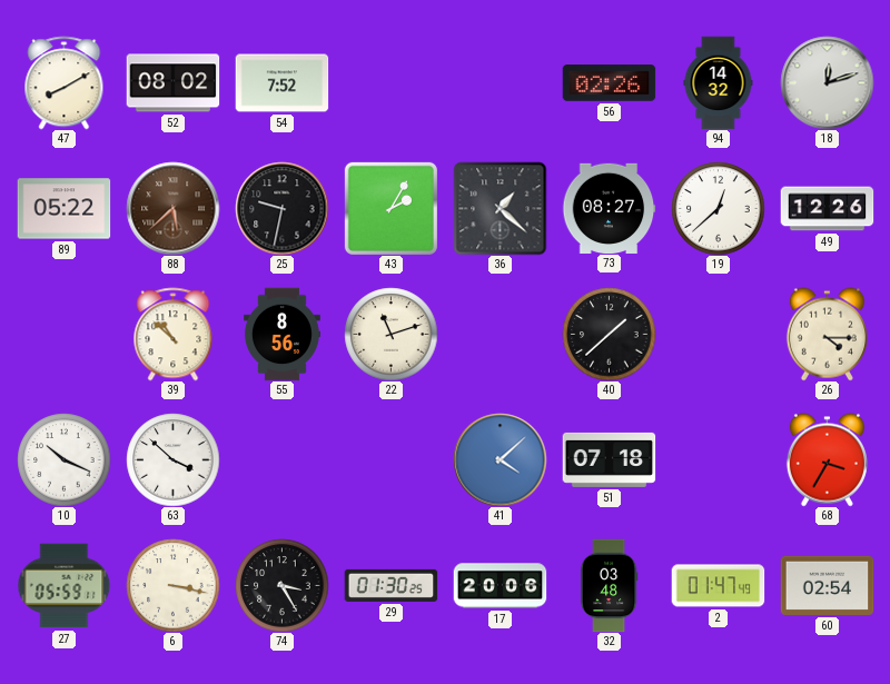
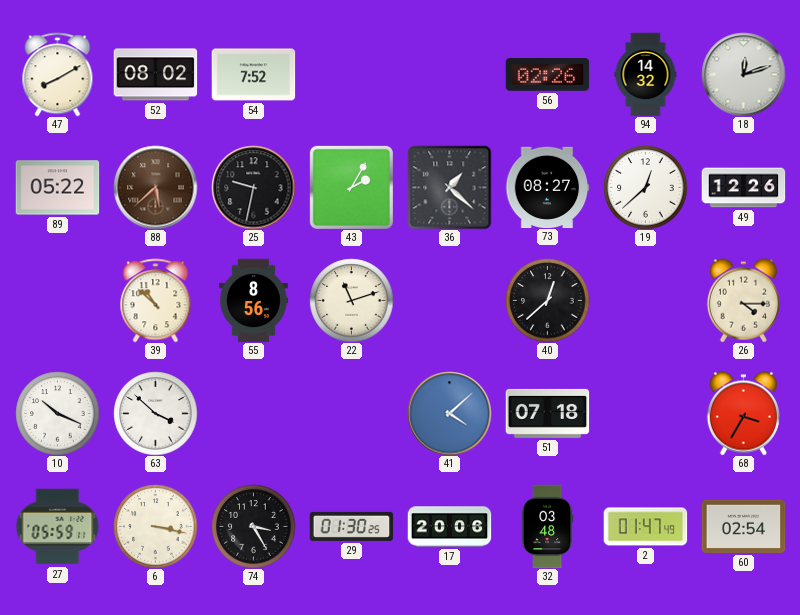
40: 1:38 -> 12:38
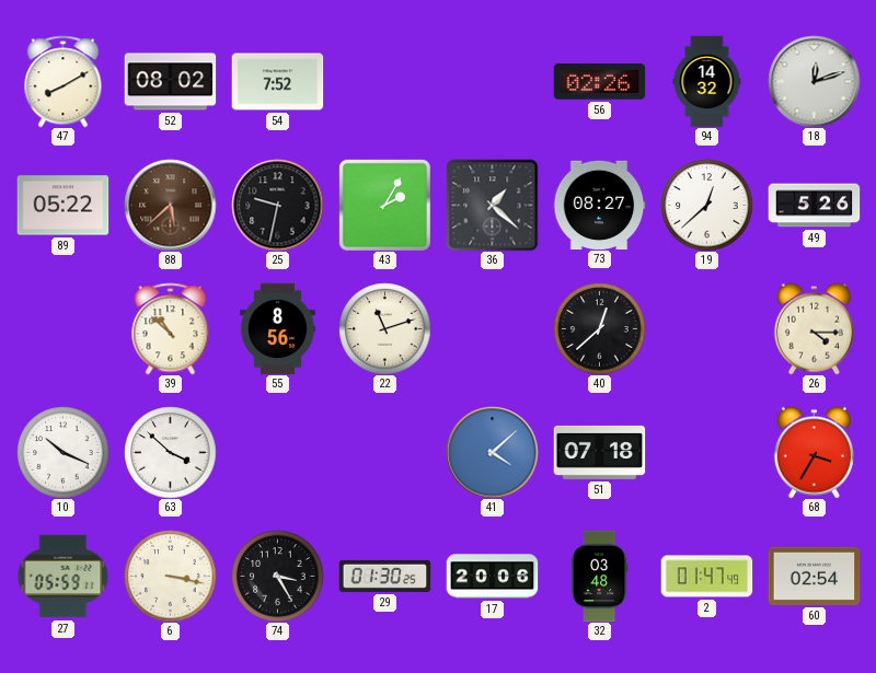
49: 12:26 -> 5:26
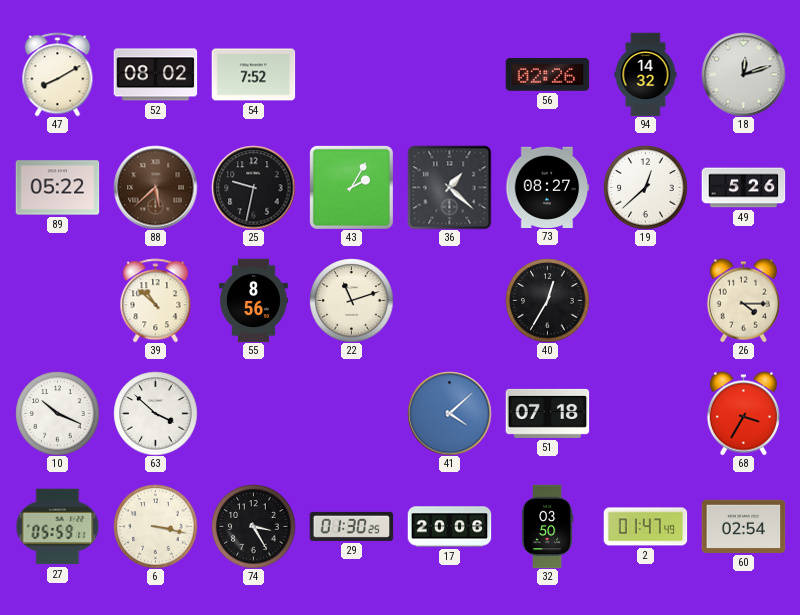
40: 12:38 -> 12:35
32: 03:48 -> 03:50
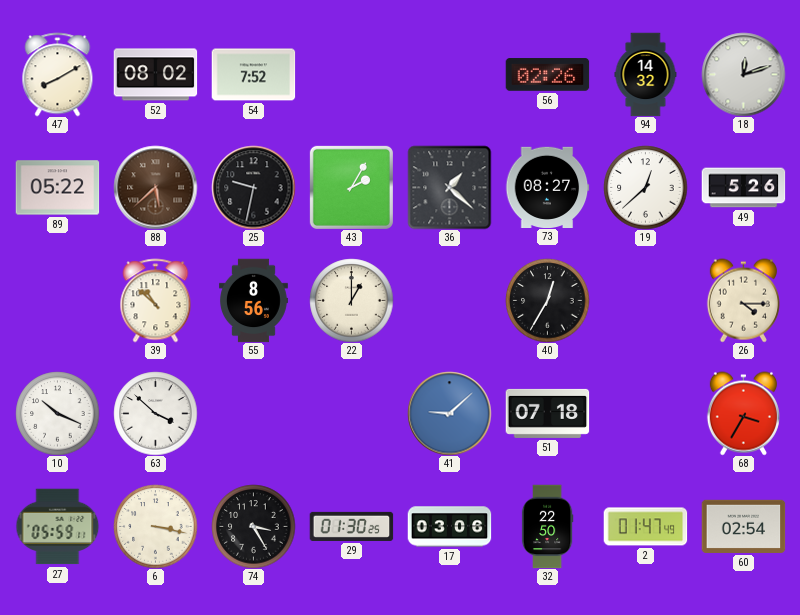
22: 11:12 -> 1:00
41: 4:08 -> 9:08
17: 20:06 -> 03:06
32: 03:50 -> 22:50
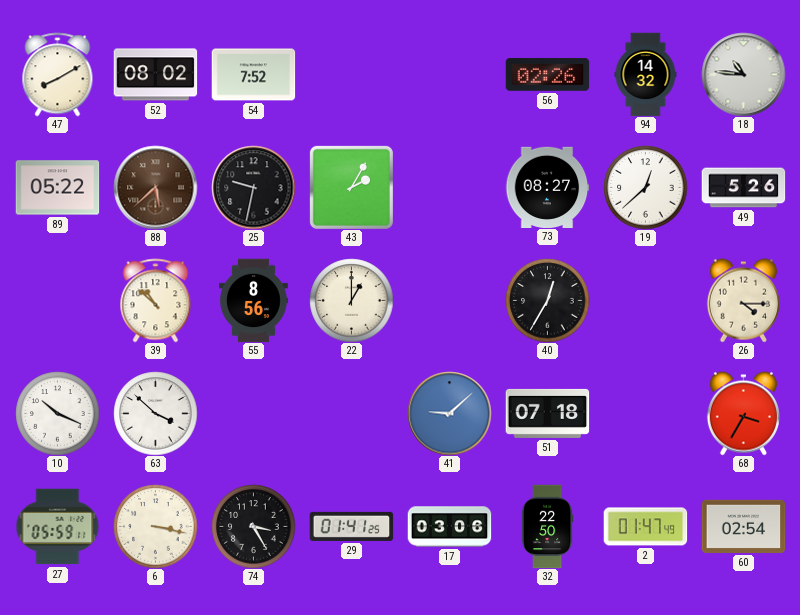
18: 12:12 -> 10:46
36: 1:22 -> none
29: 01:30 -> 01:41
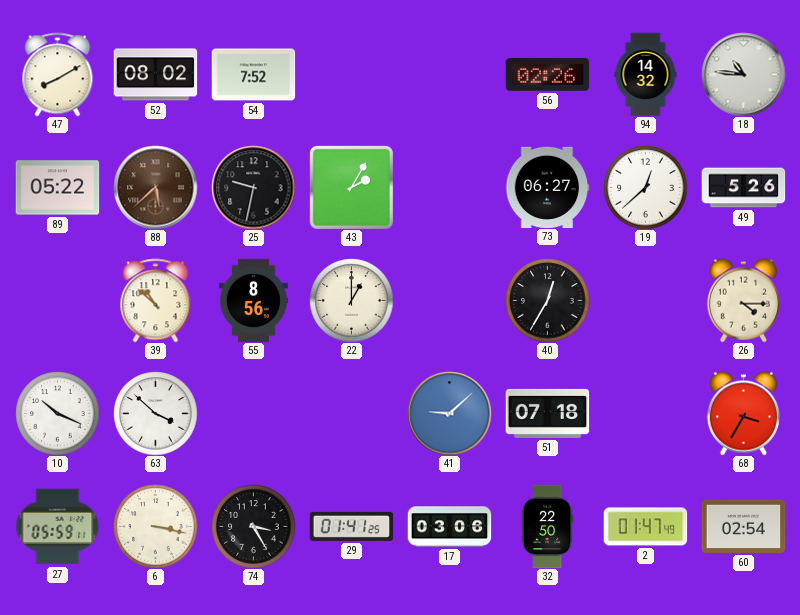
73: 08:27 -> 06:27
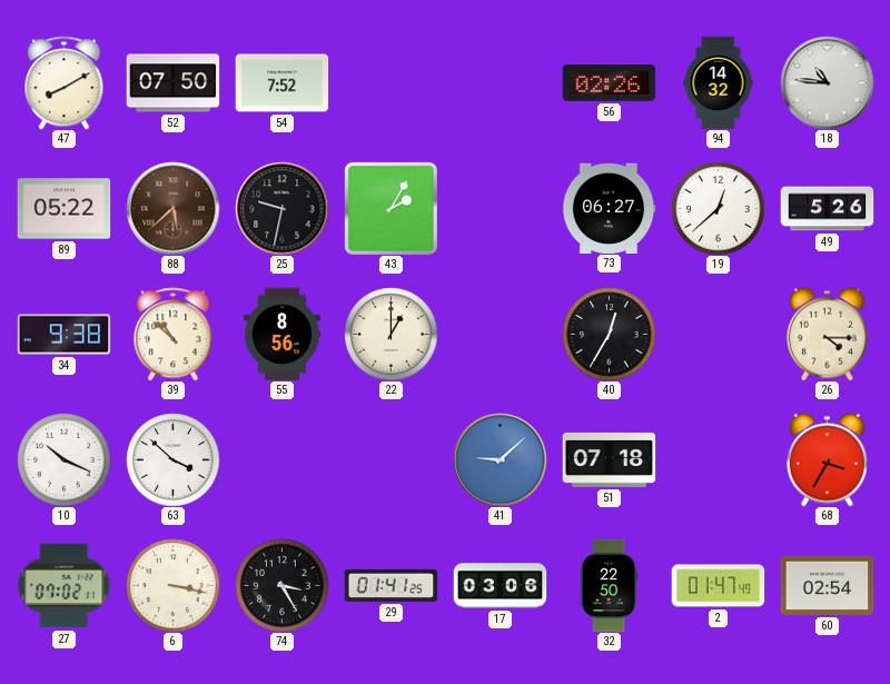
52: 08:02 -> 07:50
34: none -> 9:38
27: 05:59 -> 07:02
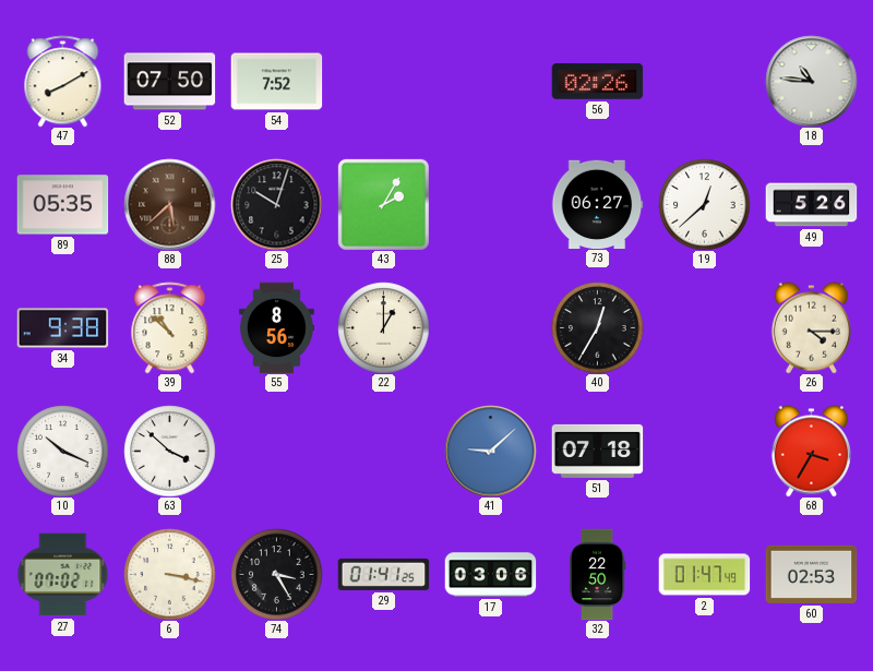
94: 14:32 -> none
89: 05:22 -> 05:35
25: 9:32 -> 10:03
60: 02:54 -> 02:53
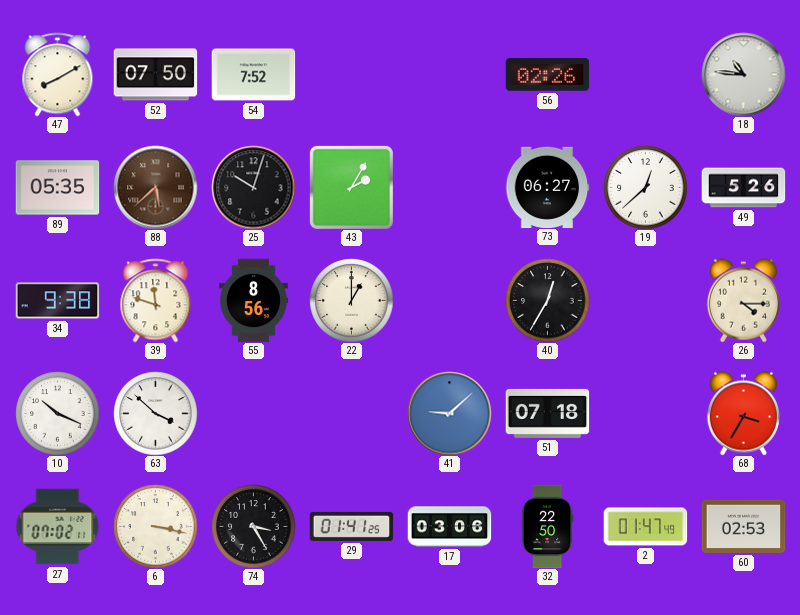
39: 10:52 -> 11:48
